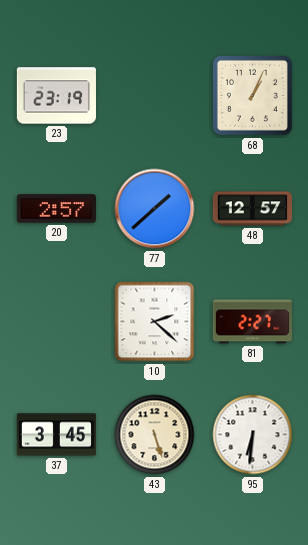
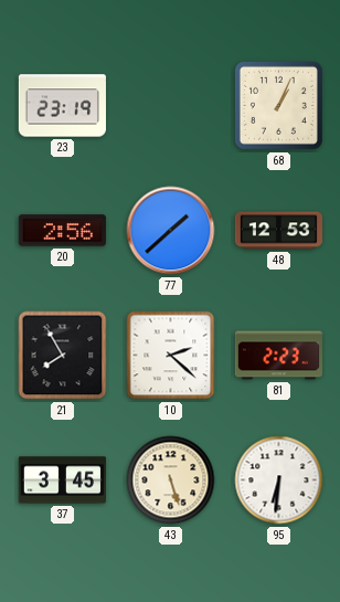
20: 2:57 -> 2:56
48: 12:57 -> 12:53
21: none -> 7:55
81: 2:27 -> 2:23
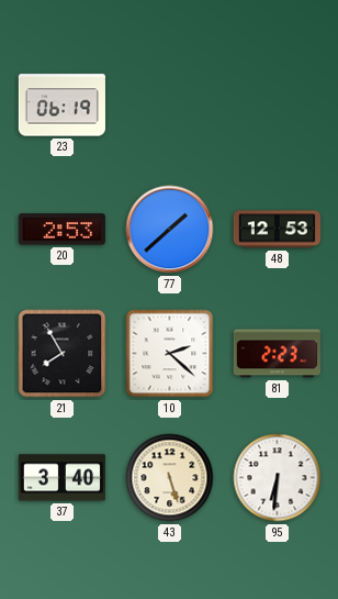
23: 23:19 -> 06:19
68: 1:04 -> none
20: 2:56 -> 2:53
37: 3:45 -> 3:40
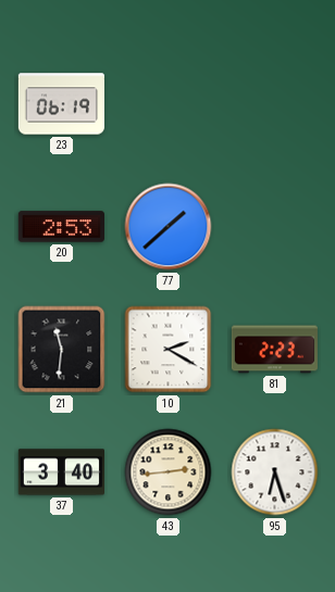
48: 12:53 -> none
21: 7:55 -> 11:31
10: 2:22 -> 2:20
43: 5:27 -> 2:44
95: 6:31 -> 6:27
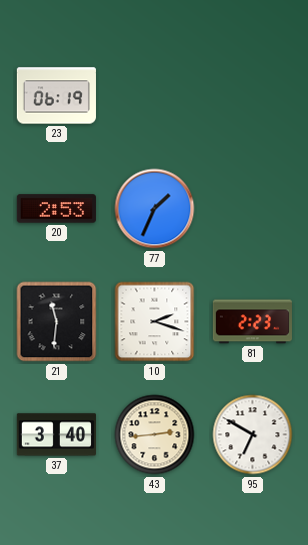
77: 1:38 -> 1:34
10: 2:20 -> 2:18
95: 6:27 -> 6:50
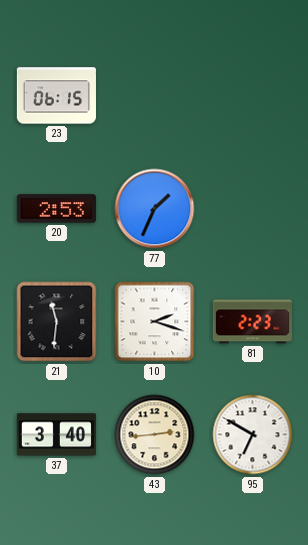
23: 06:19 -> 06:15
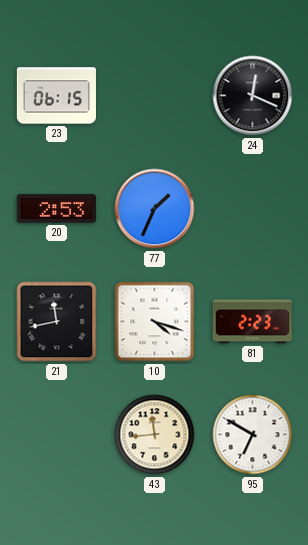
24: none -> 12:19
21: 11:31 -> 11:43
10: 2:18 -> 4:18
37: 3:40 -> none
43: 2:44 -> 11:44
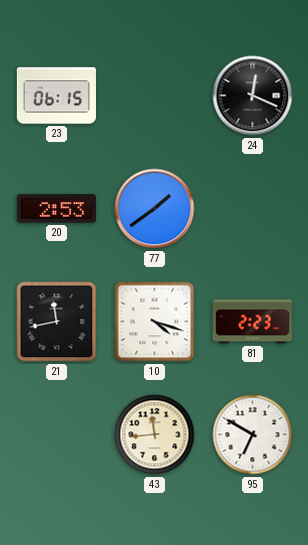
77: 1:34 -> 1:39
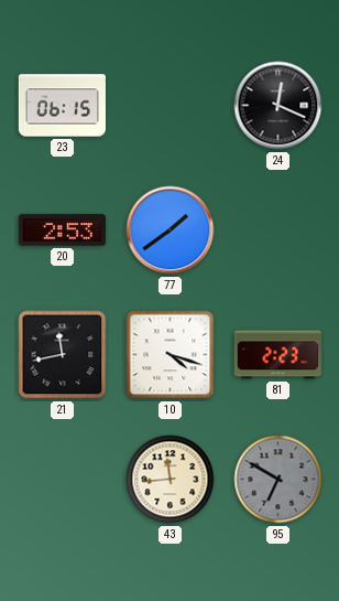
95 dial: white -> grey
